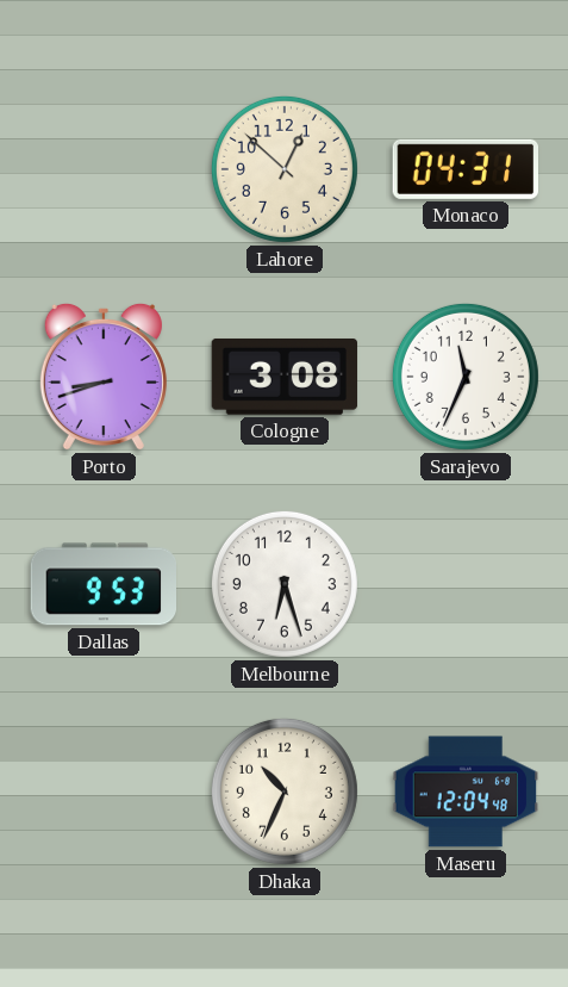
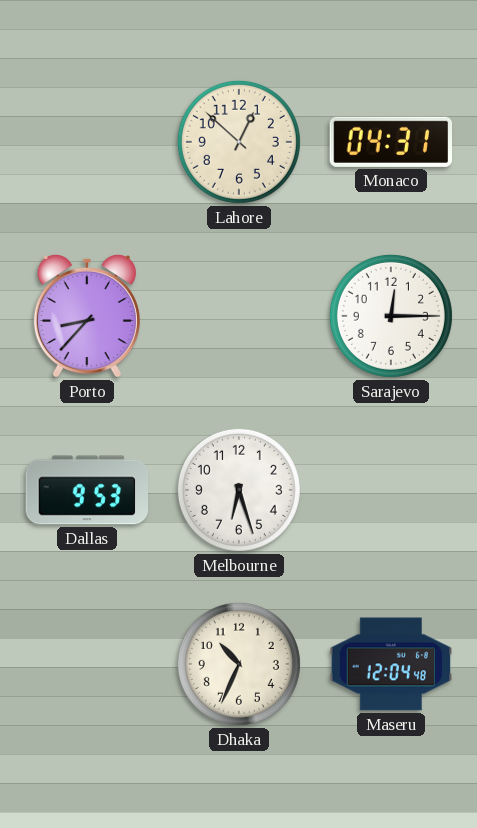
Porto: 8:42 -> 8:37
Cologne: 3:08 -> none
Sarajevo: 11:34 -> 12:15
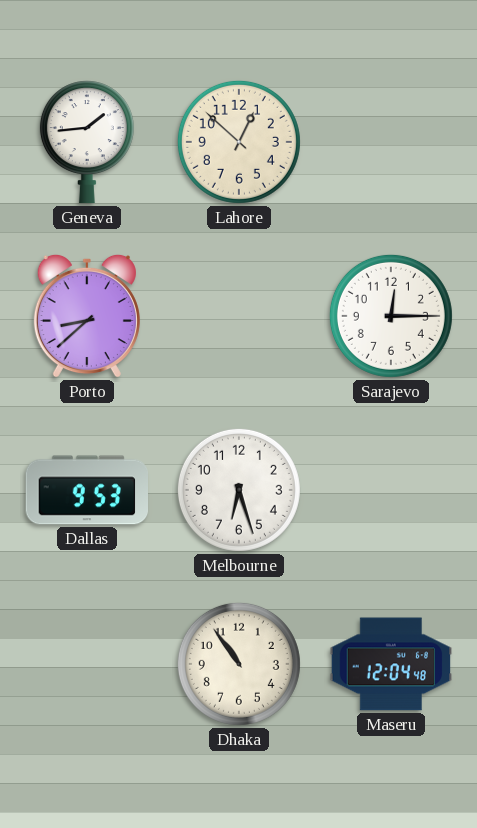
Geneva: none -> 1:44
Monaco: 04:31 -> none
Porto: 8:37 -> 8:38
Dhaka: 10:34 -> 10:54
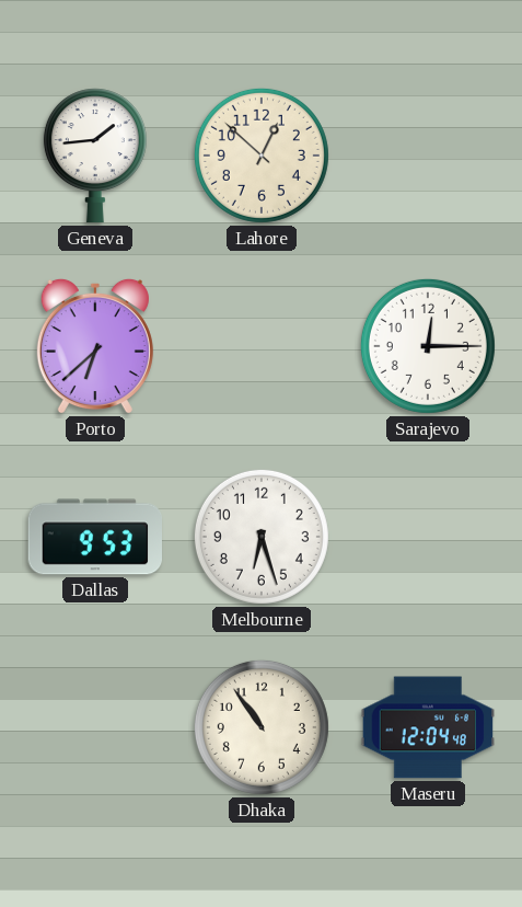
Porto: 8:38 -> 6:38
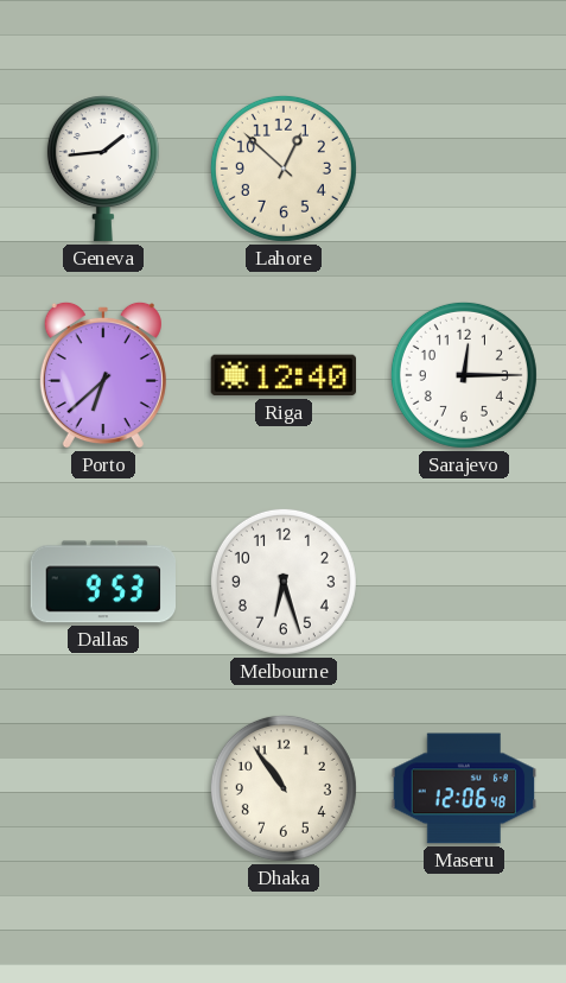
Riga: none -> 12:40
Maseru: 12:04 -> 12:06
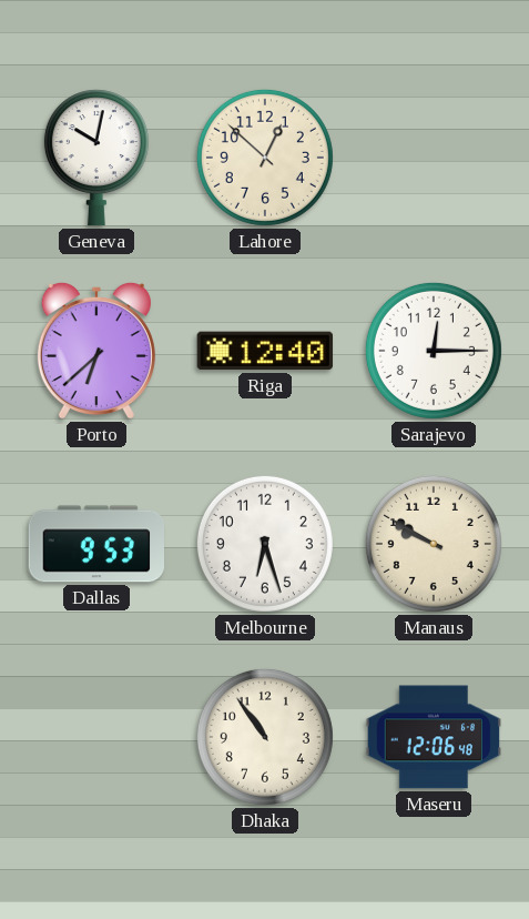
Geneva: 1:44 -> 10:02
Manaus: none -> 9:50
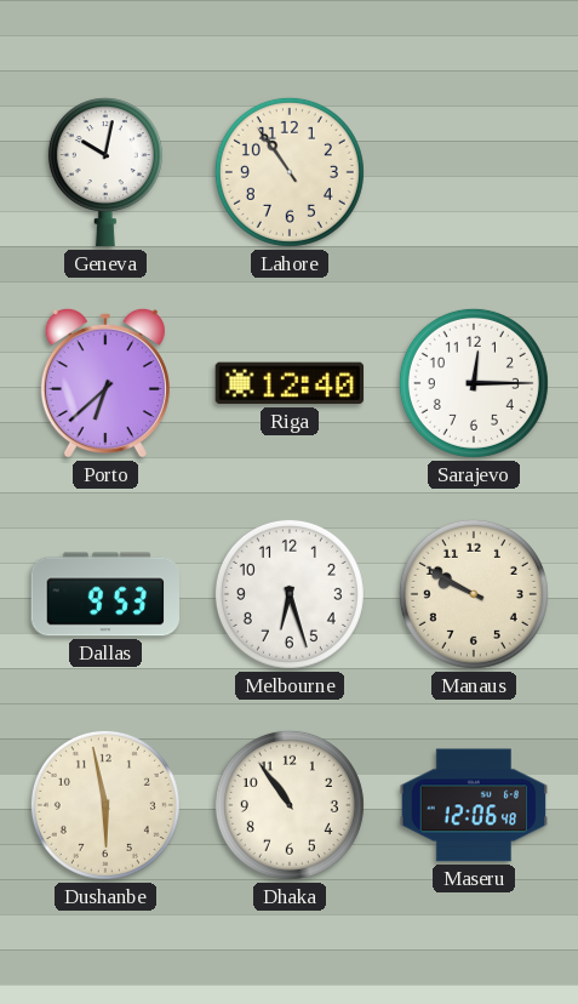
Lahore: 12:52 -> 10:54
Dushanbe: none -> 5:58
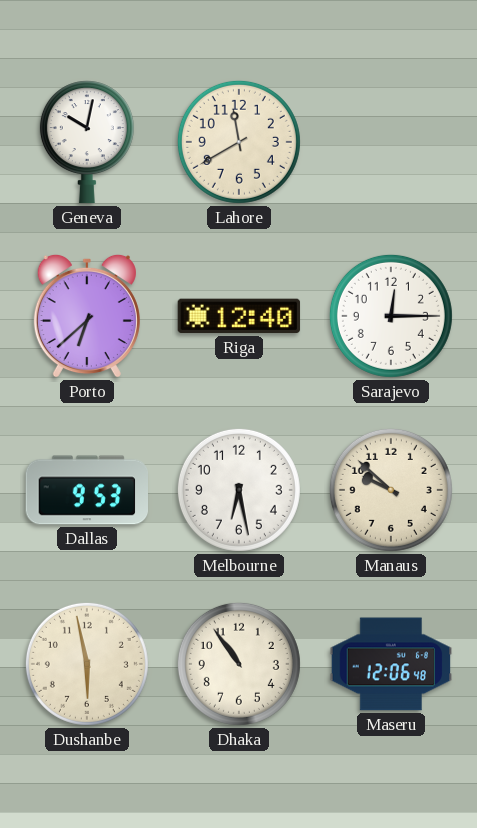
Lahore: 10:54 -> 11:40
Melbourne: 6:27 -> 6:28
Manaus: 9:50 -> 9:52
